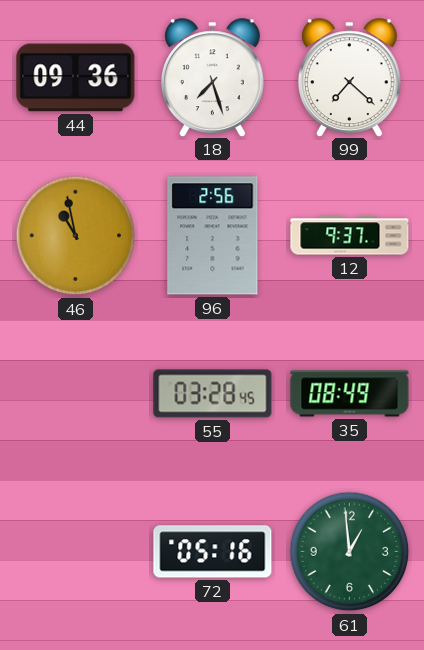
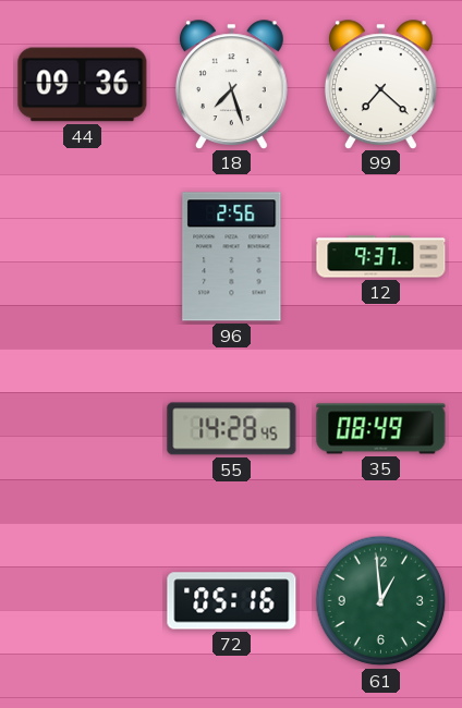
46: 10:58 -> none
55: 03:28 -> 14:28
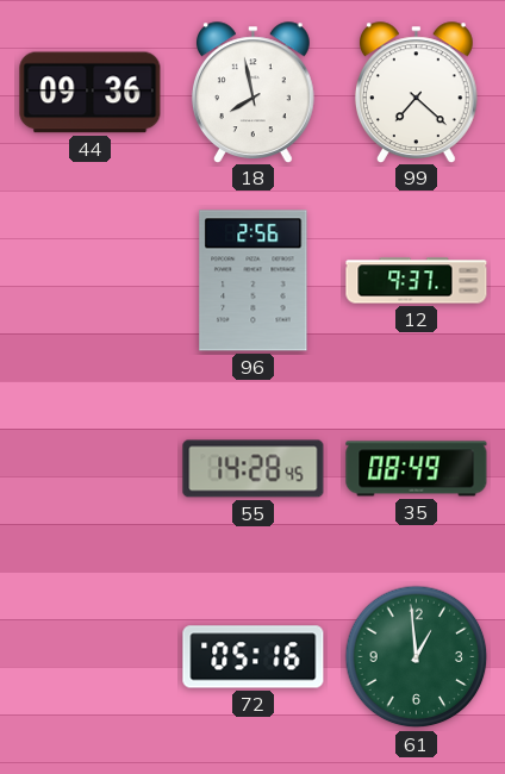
18: 7:27 -> 7:58
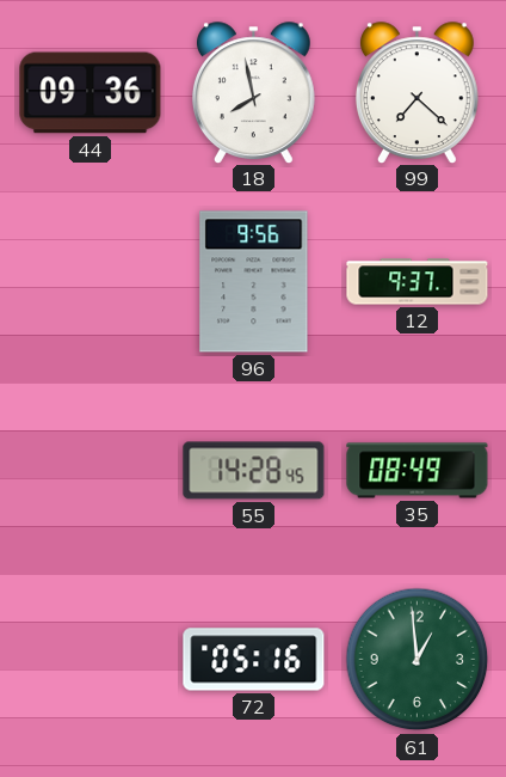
96: 2:56 -> 9:56
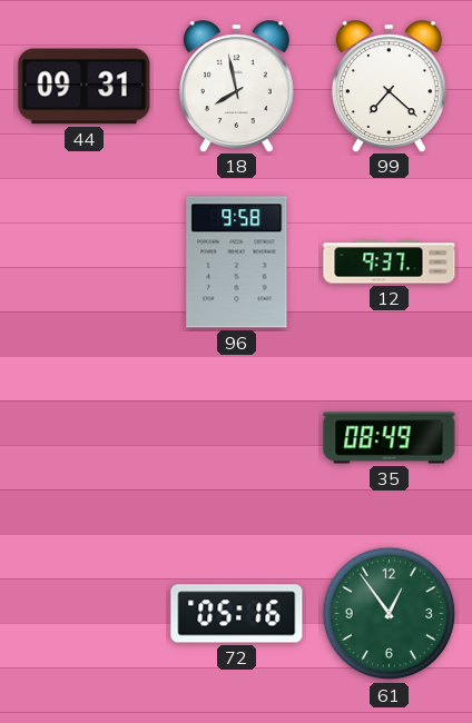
44: 09:36 -> 09:31
96: 9:56 -> 9:58
55: 14:28 -> none
61: 12:59 -> 12:54
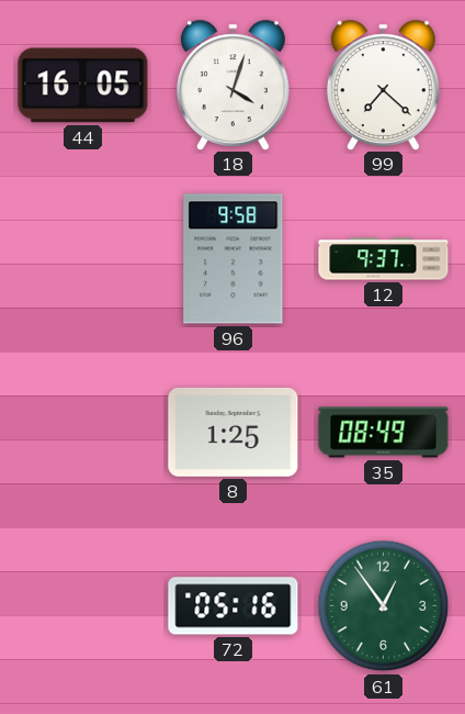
44: 09:31 -> 16:05
18: 7:58 -> 4:03
8: none -> 1:25
